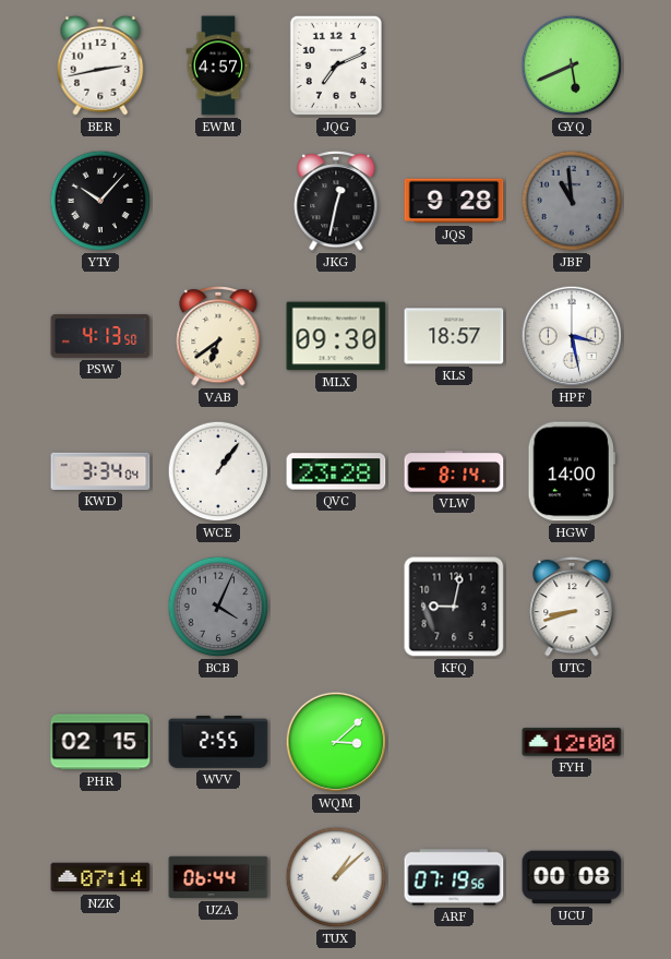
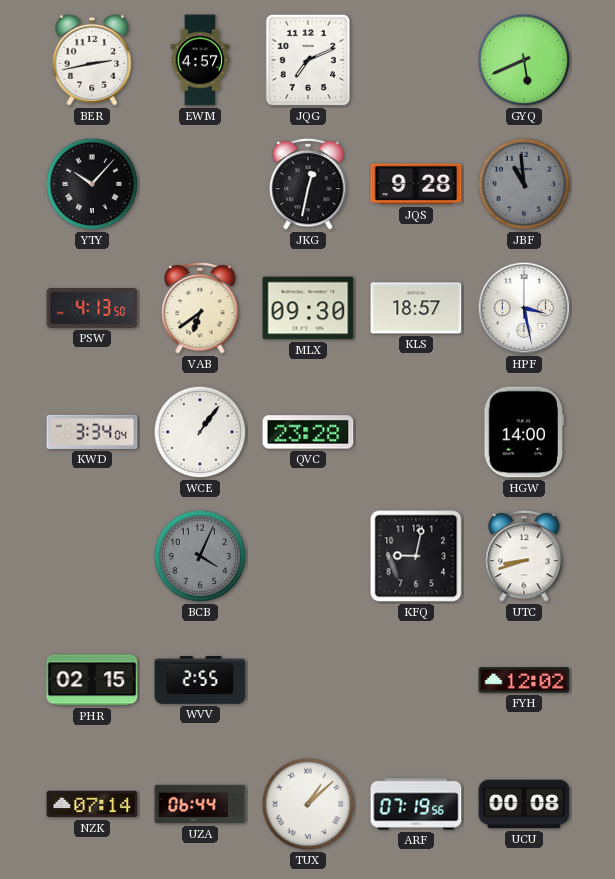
VLW: 8:14 -> none
WQM: 3:08 -> none
FYH: 12:00 -> 12:02
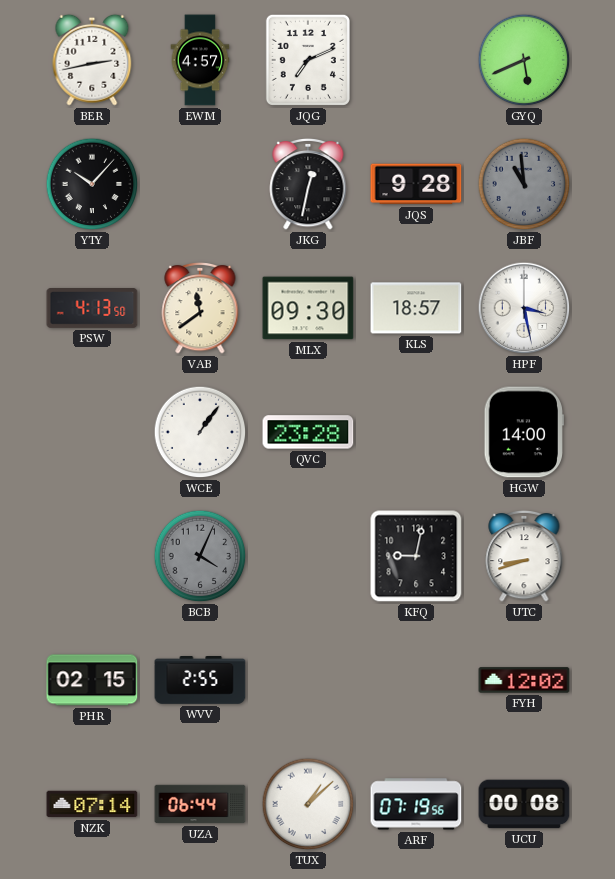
VAB: 6:39 -> 11:39
KWD: 3:34 -> none
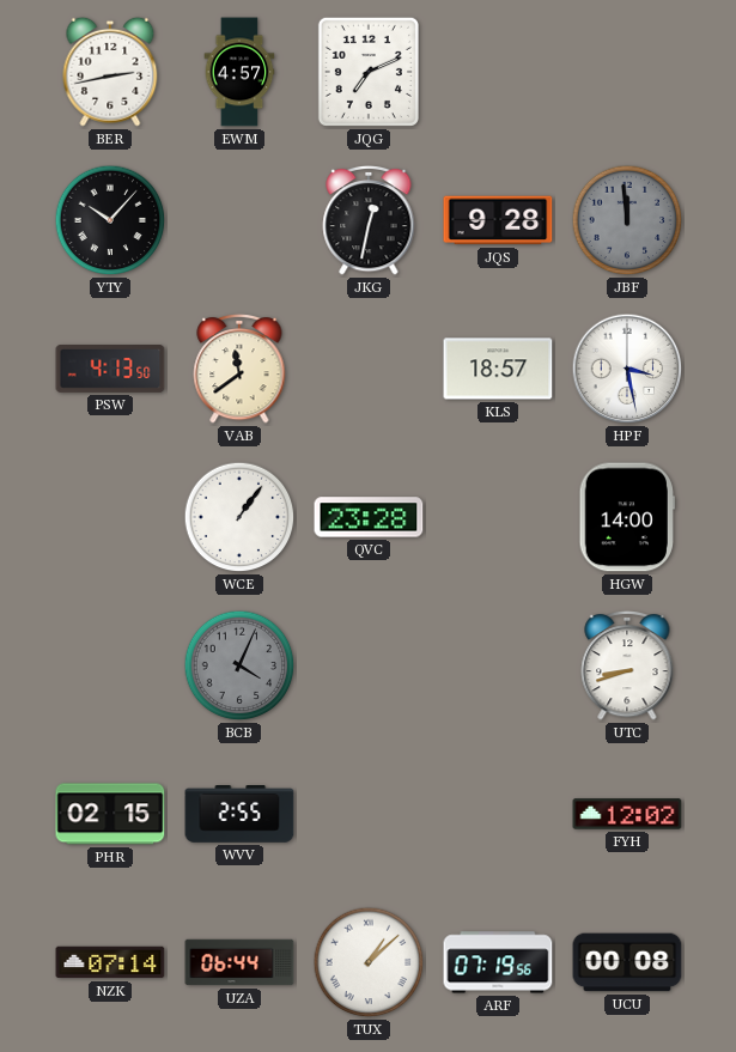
GYQ: 5:41 -> none
JBF: 10:59 -> 11:59
MLX: 09:30 -> none
KFQ: 9:02 -> none
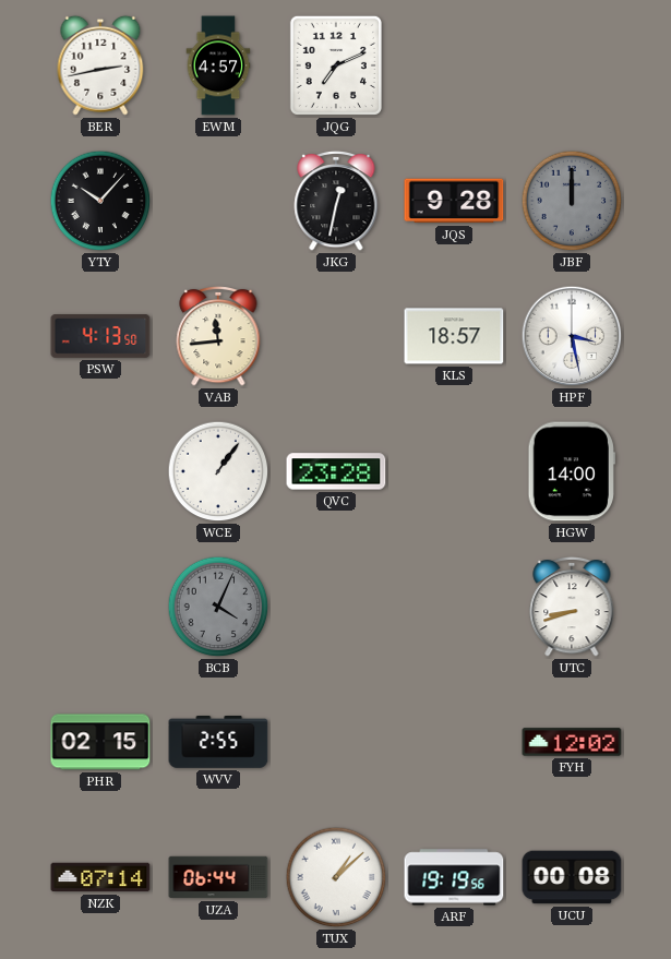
JBF: 11:59 -> 12:00
VAB: 11:39 -> 11:44
ARF: 07:19 -> 19:19
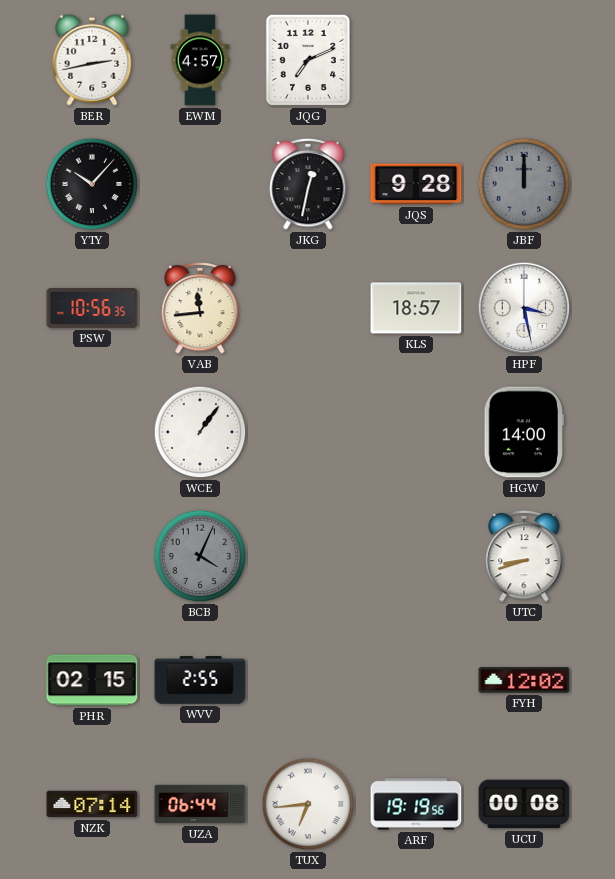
PSW: 4:13 -> 10:56
QVC: 23:28 -> none
TUX: 1:08 -> 6:44
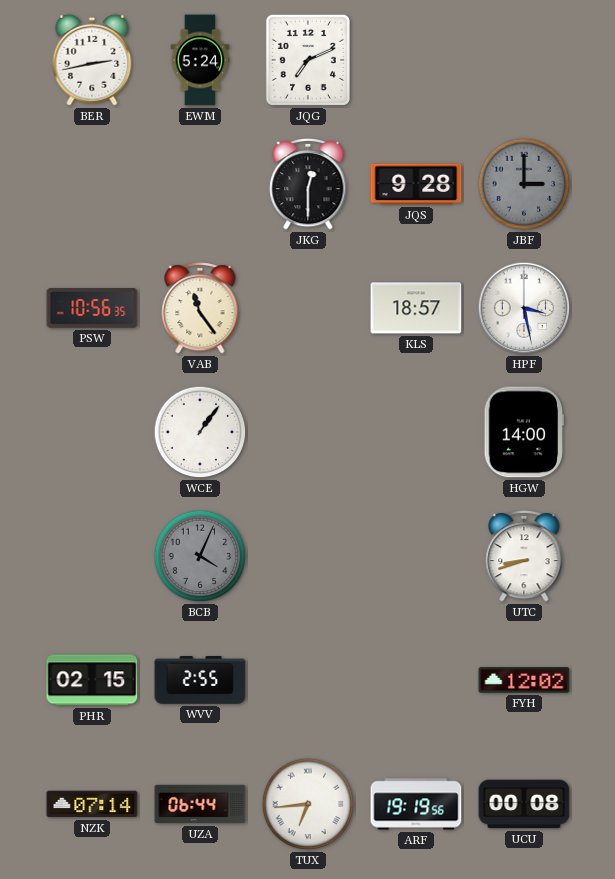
EWM: 4:57 -> 5:24
YTY: 10:07 -> none
JKG: 12:32 -> 12:30
JBF: 12:00 -> 3:00
VAB: 11:44 -> 11:24
